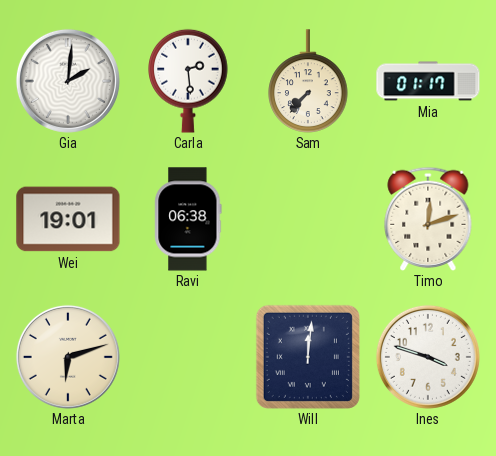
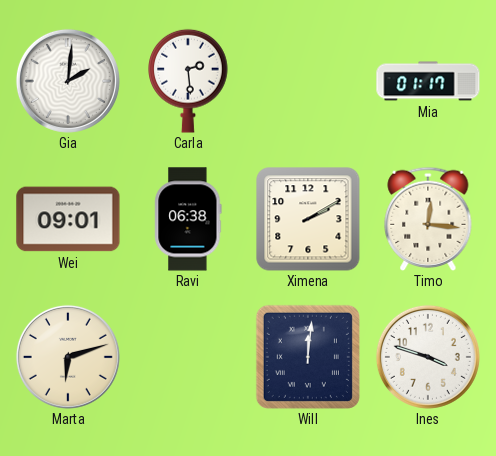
Sam: 7:37 -> none
Wei: 19:01 -> 09:01
Ximena: none -> 2:10
Timo: 12:12 -> 12:16
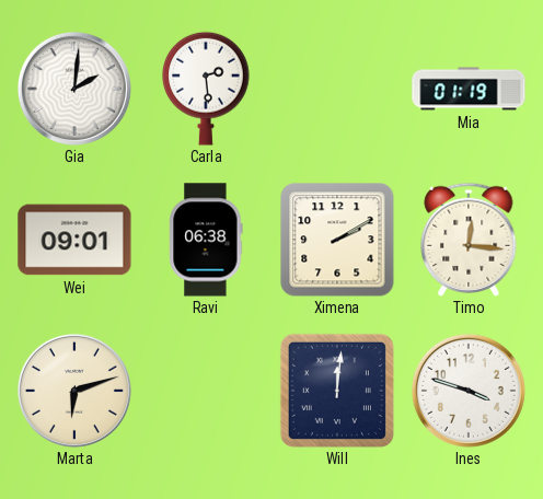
Mia: 01:17 -> 01:19
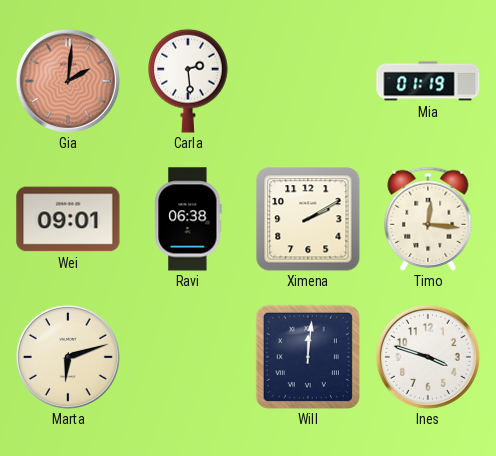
Gia dial: white -> salmon
